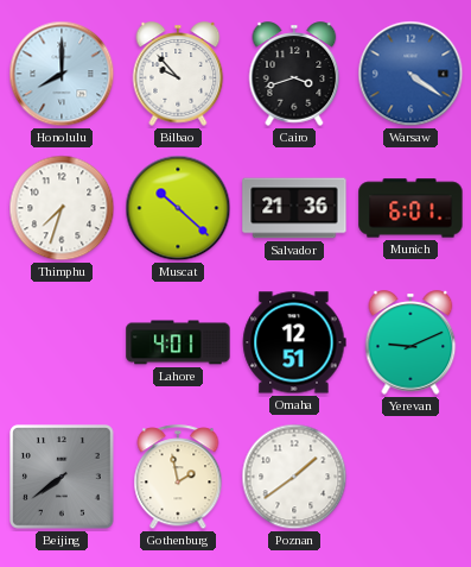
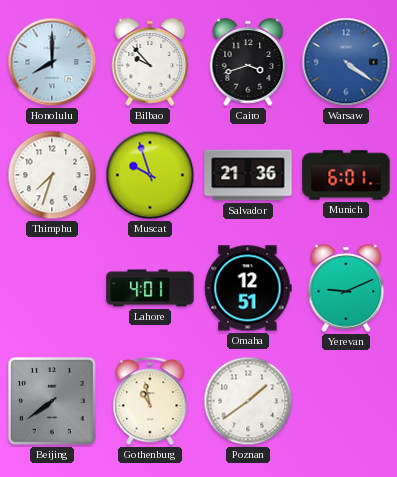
Muscat: 10:22 -> 9:57
Gothenburg: 1:58 -> 10:58
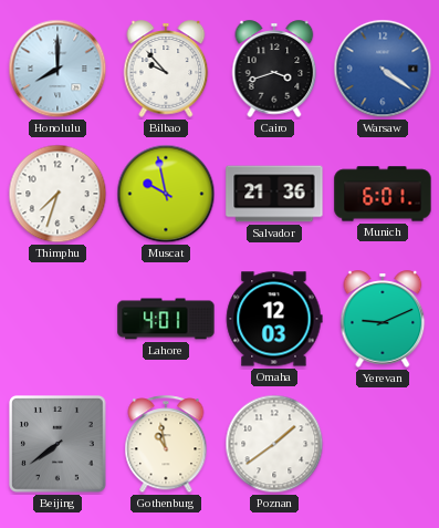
Muscat: 9:57 -> 9:58
Omaha: 12:51 -> 12:03
